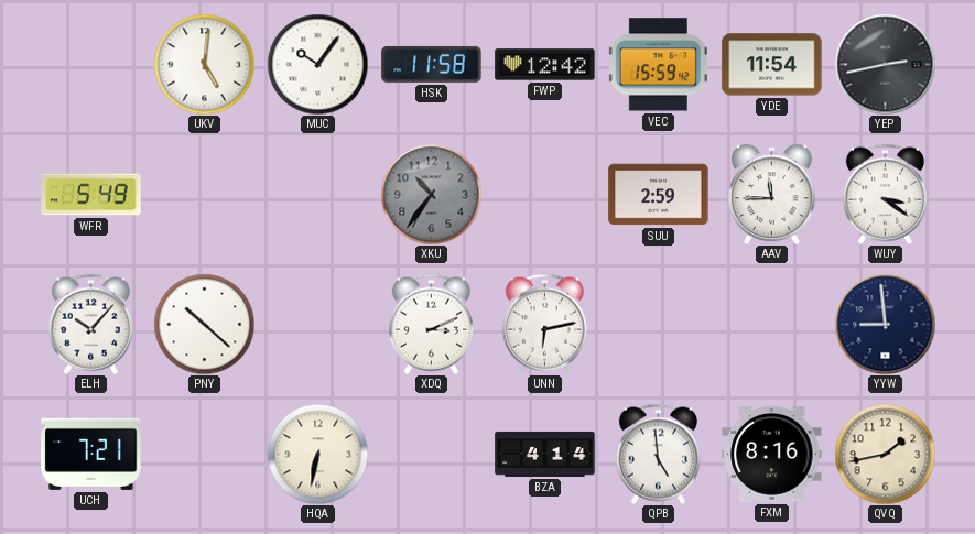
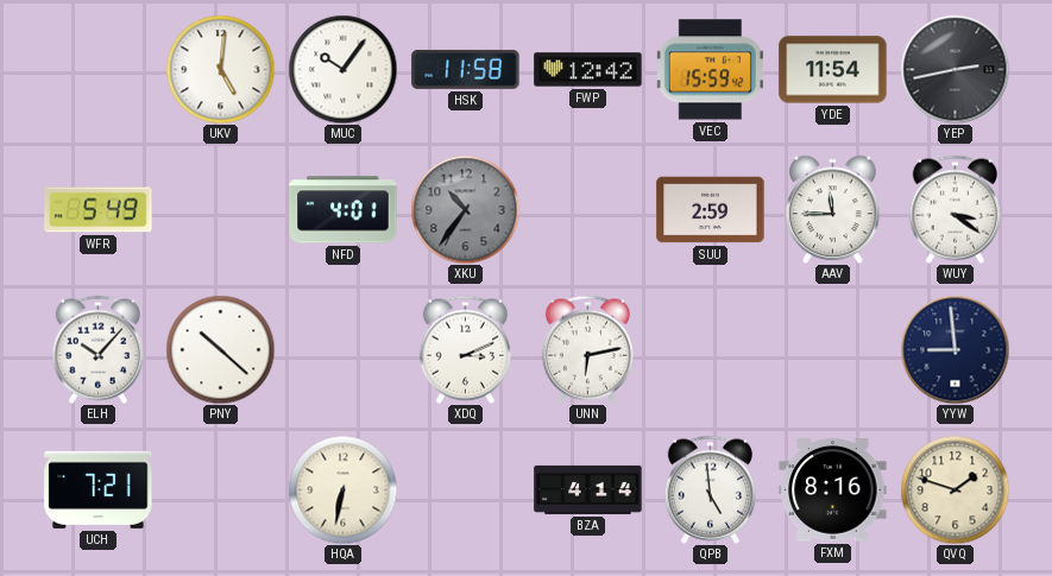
NFD: none -> 4:01
QVQ: 1:43 -> 1:48
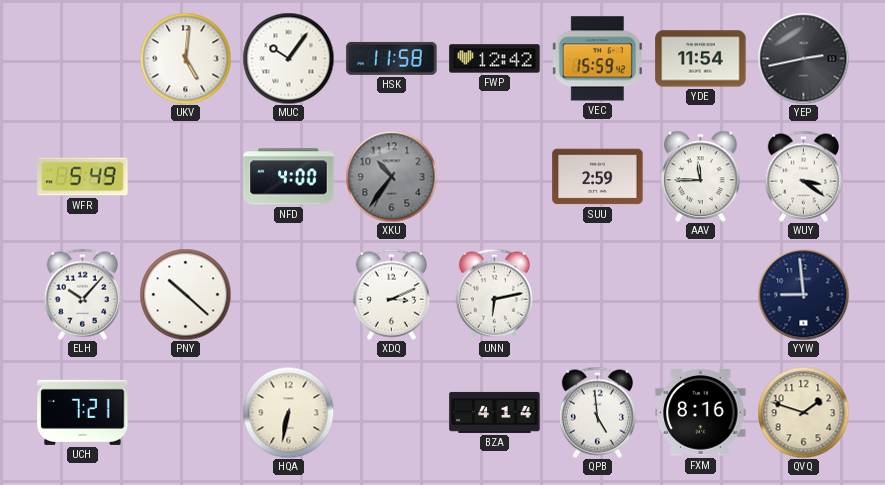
NFD: 4:01 -> 4:00
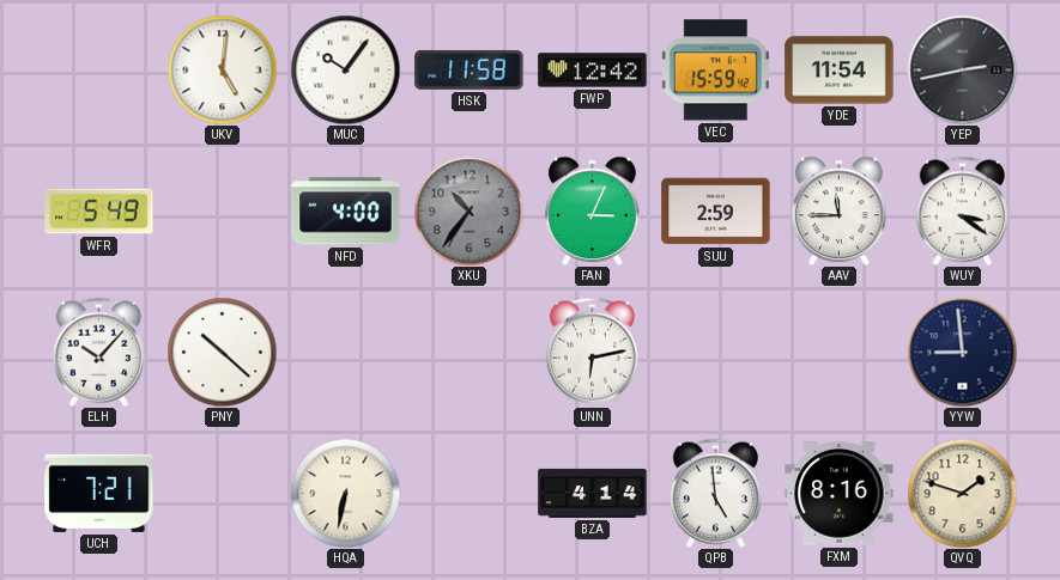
FAN: none -> 3:04
XDQ: 3:11 -> none
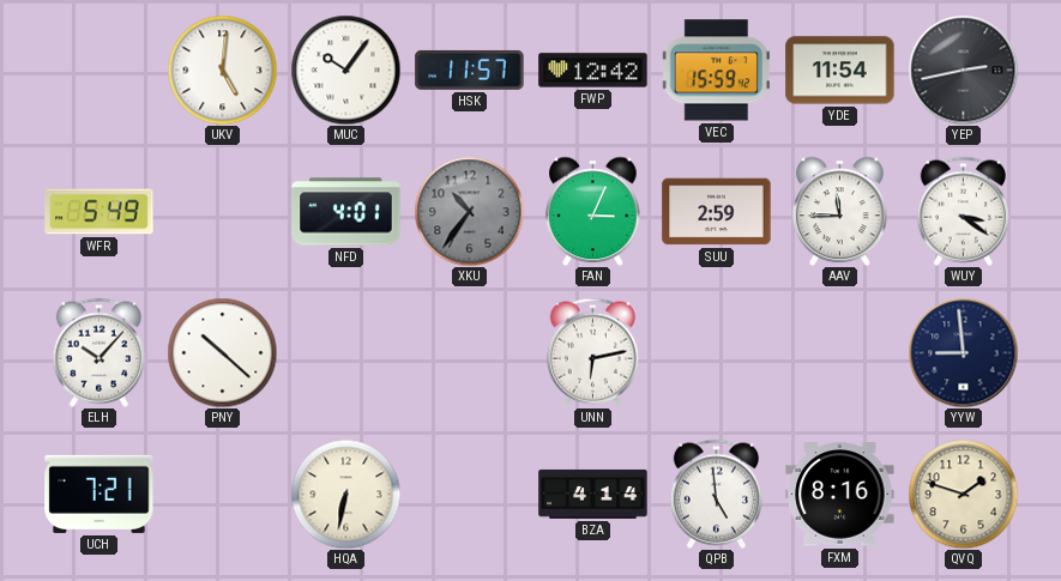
HSK: 11:58 -> 11:57
NFD: 4:00 -> 4:01
